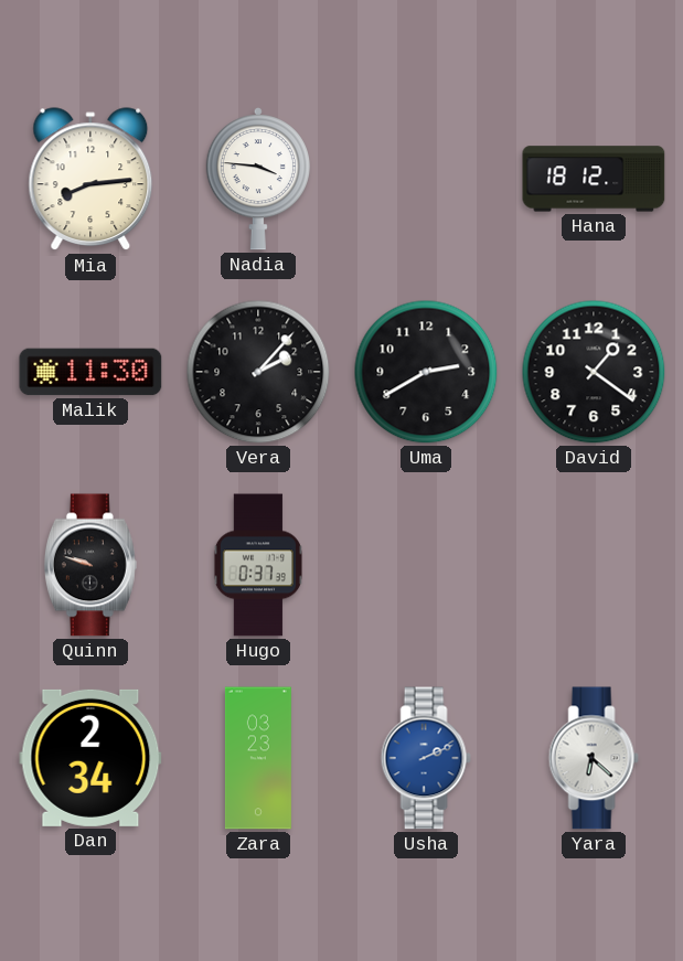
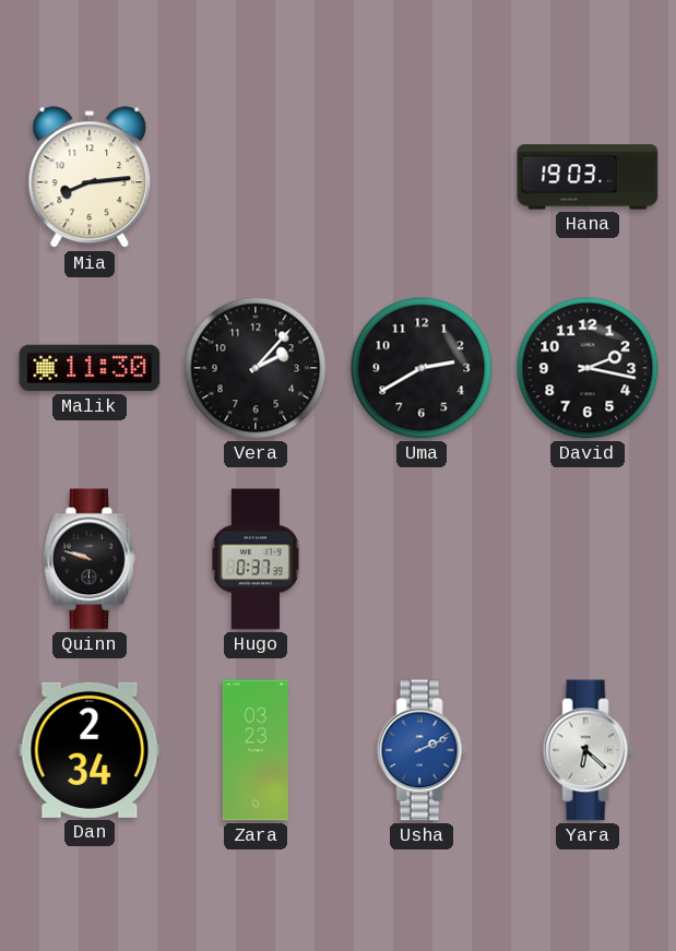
Nadia: 3:46 -> none
Hana: 18:12 -> 19:03
David: 1:21 -> 2:17
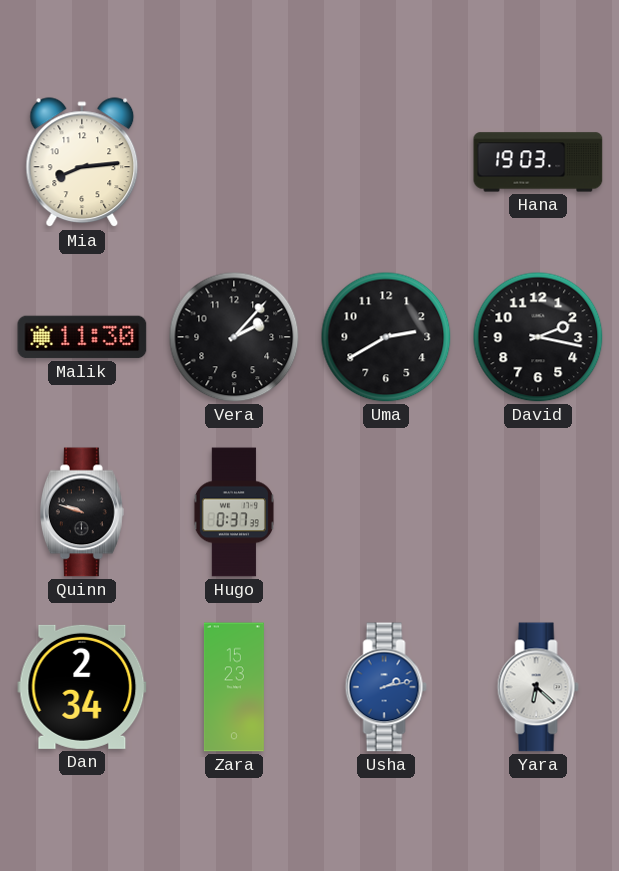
Zara: 03:23 -> 15:23
Usha: 2:11 -> 2:13
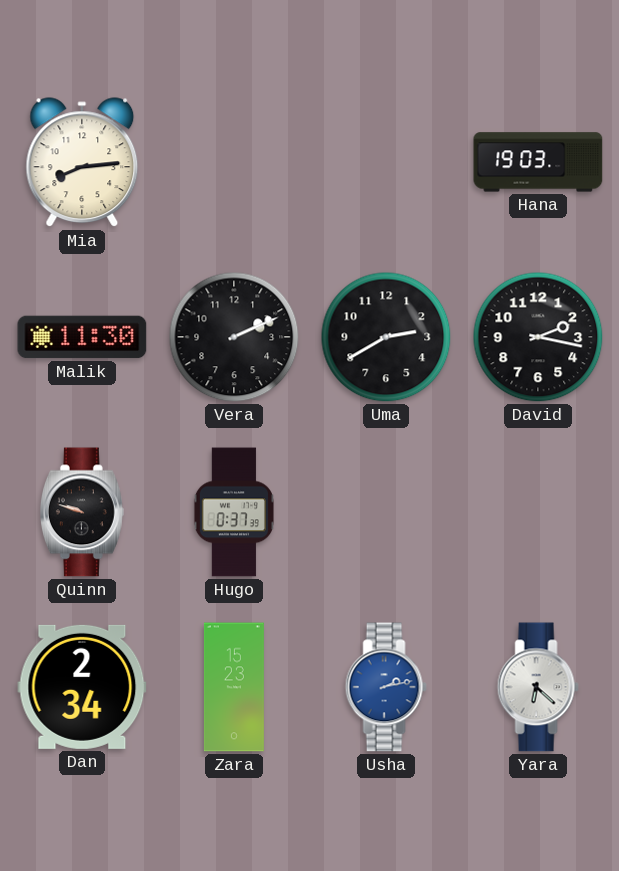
Vera: 2:07 -> 2:11
